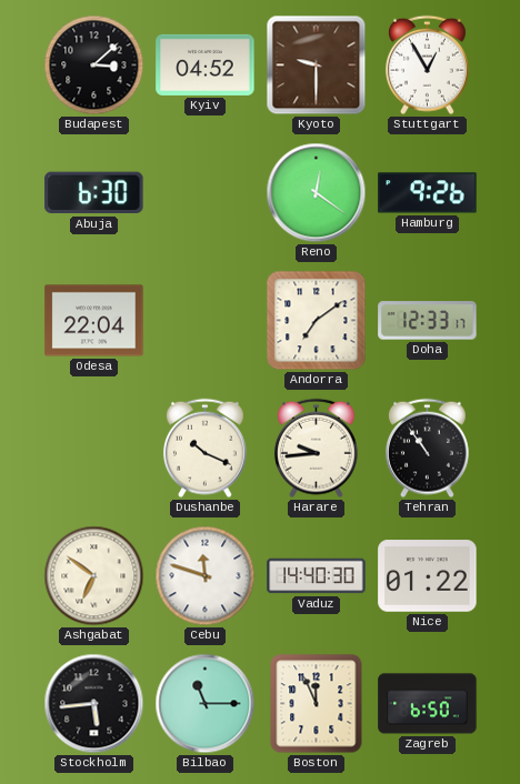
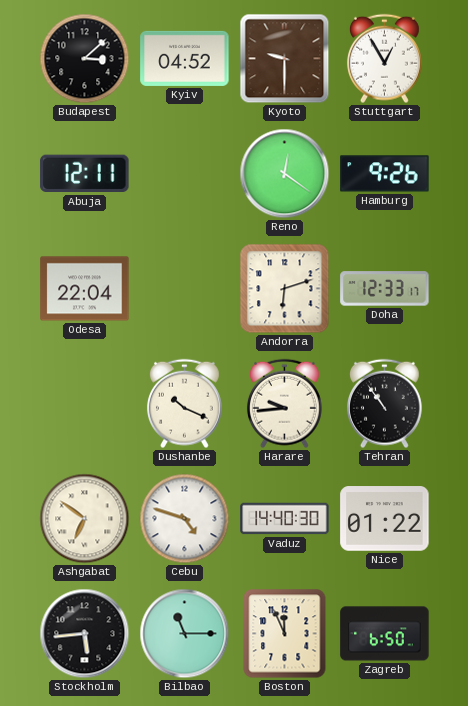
Abuja: 6:30 -> 12:11
Andorra: 7:09 -> 6:12
Cebu: 11:48 -> 4:48
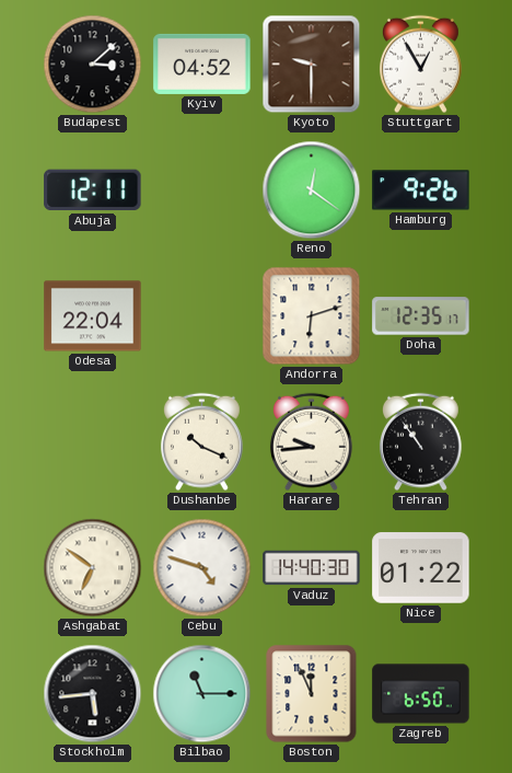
Doha: 12:33 -> 12:35
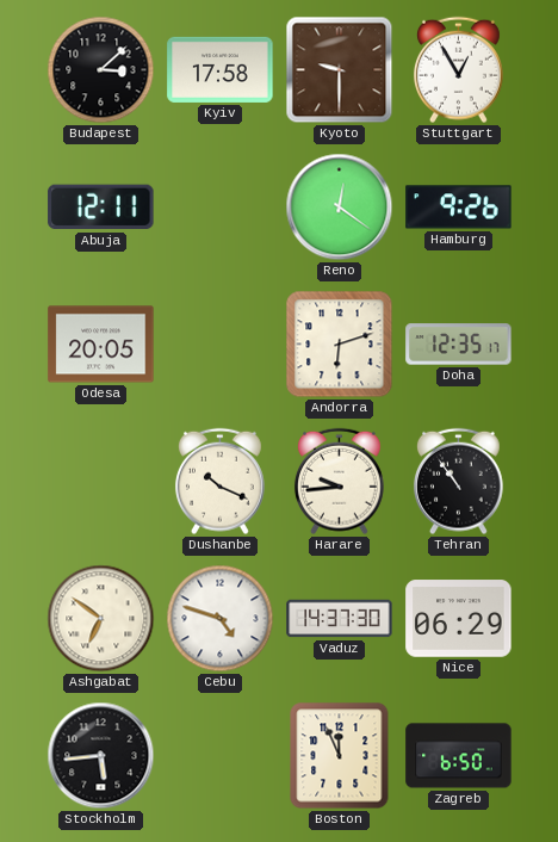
Kyiv: 04:52 -> 17:58
Odesa: 22:04 -> 20:05
Vaduz: 14:40 -> 14:37
Nice: 01:22 -> 06:29
Bilbao: 11:15 -> none
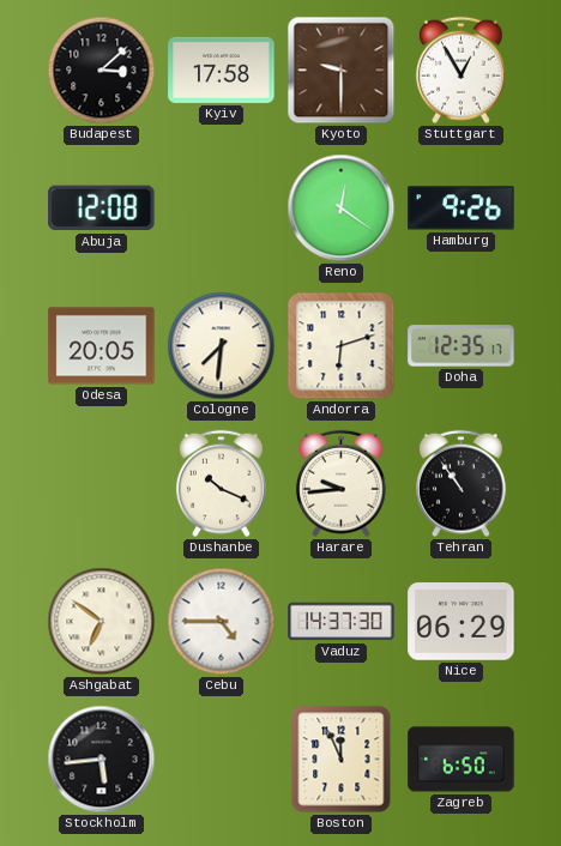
Abuja: 12:11 -> 12:08
Cologne: none -> 7:31
Cebu: 4:48 -> 4:45
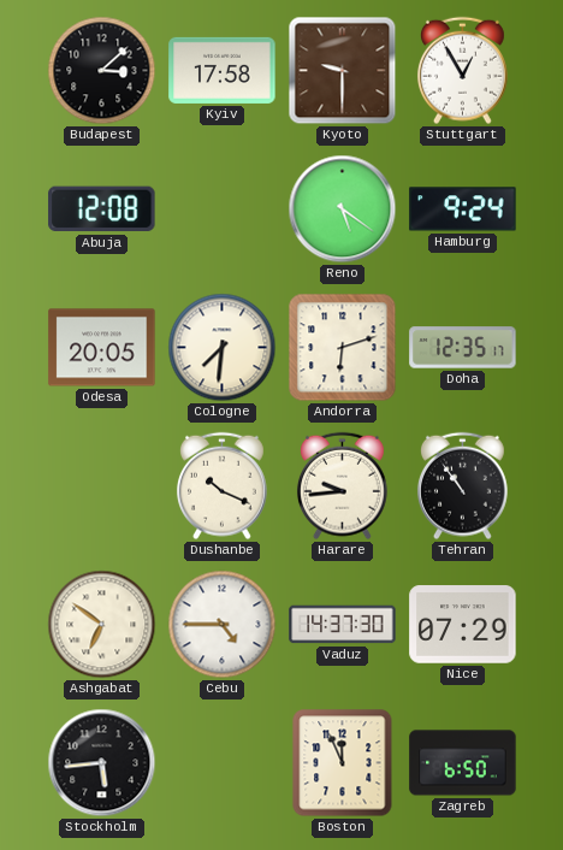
Reno: 12:21 -> 5:21
Hamburg: 9:26 -> 9:24
Nice: 06:29 -> 07:29
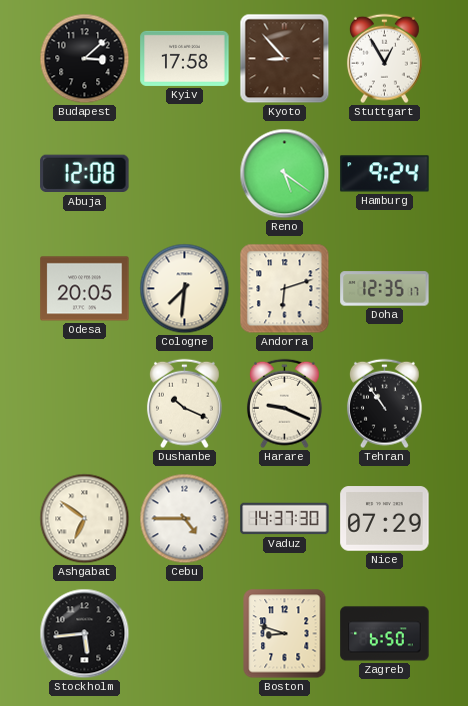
Kyoto: 9:30 -> 8:53
Harare: 9:44 -> 9:19
Boston: 11:56 -> 8:48
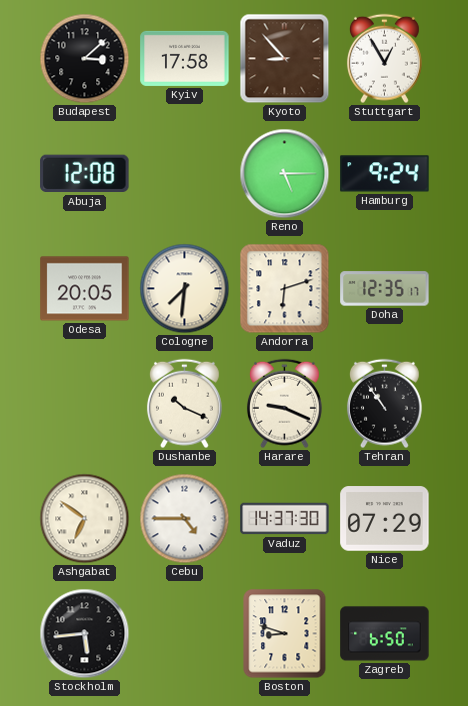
Reno: 5:21 -> 5:15
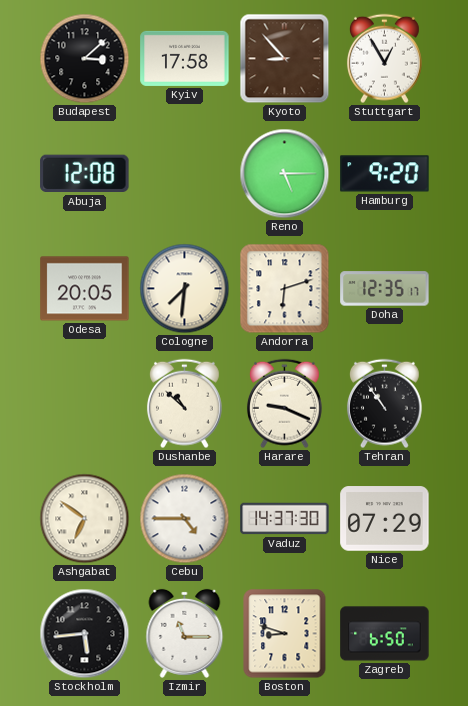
Hamburg: 9:24 -> 9:20
Dushanbe: 10:19 -> 10:52
Izmir: none -> 11:15
